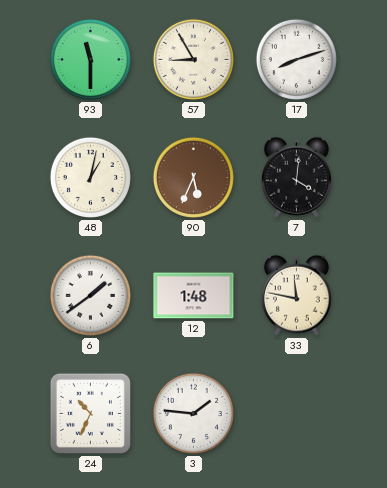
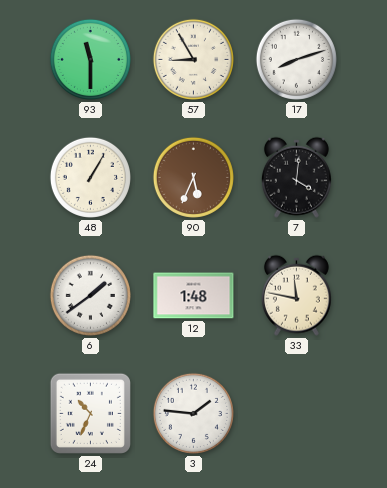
48: 1:02 -> 1:05
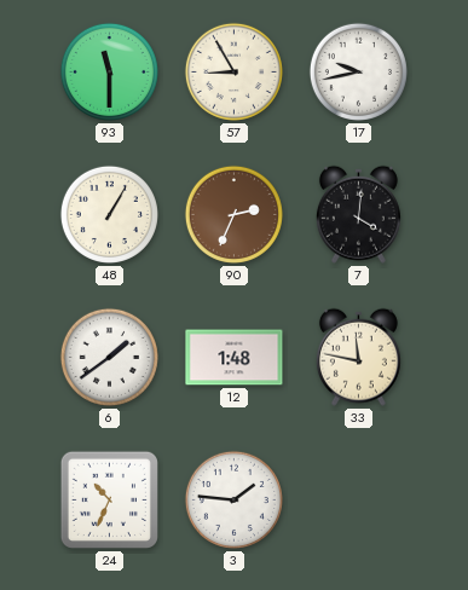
17: 8:12 -> 9:43
90: 5:34 -> 2:34
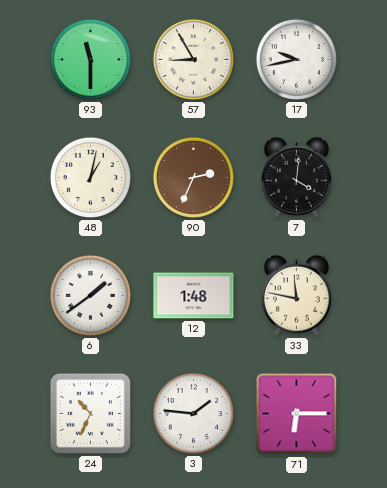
48: 1:05 -> 1:02
71: none -> 6:15
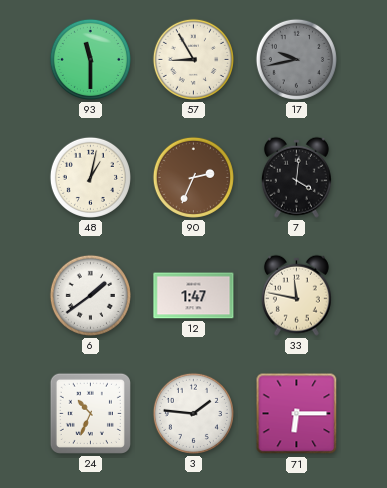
17 dial: white -> grey
12: 1:48 -> 1:47
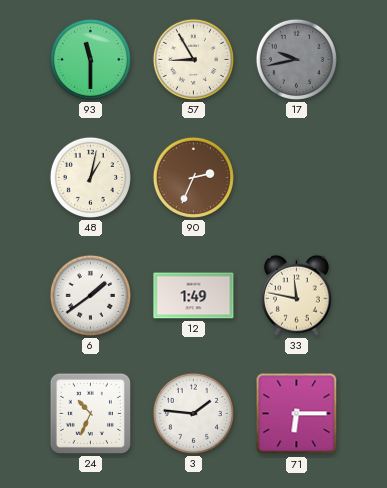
7: 4:01 -> none
12: 1:47 -> 1:49
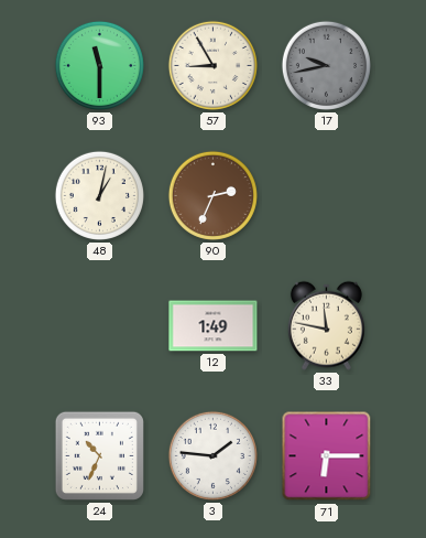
6: 1:39 -> none
